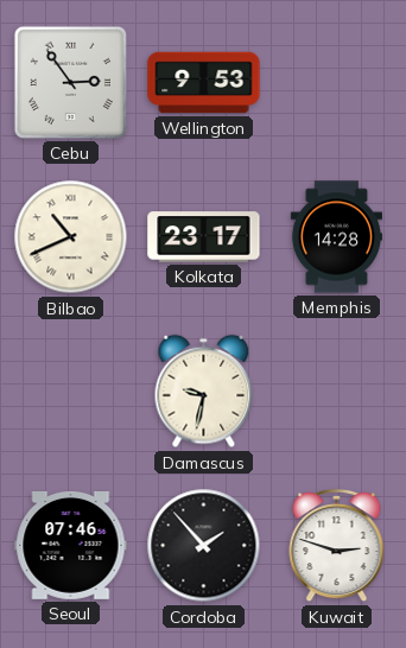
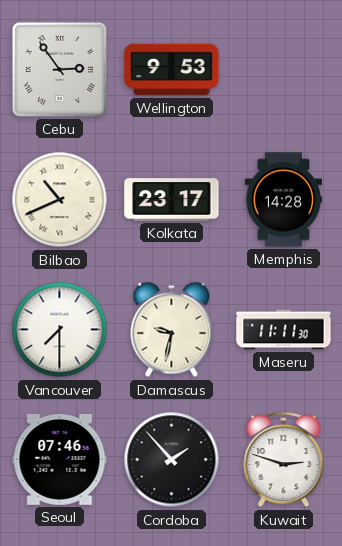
Vancouver: none -> 7:30
Maseru: none -> 11:11
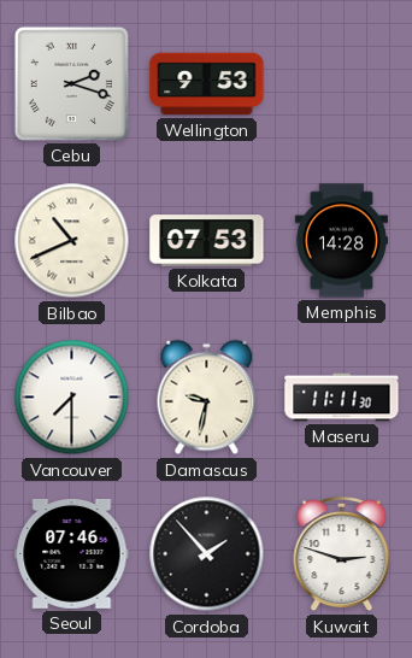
Cebu: 2:54 -> 2:18
Kolkata: 23:17 -> 07:53
